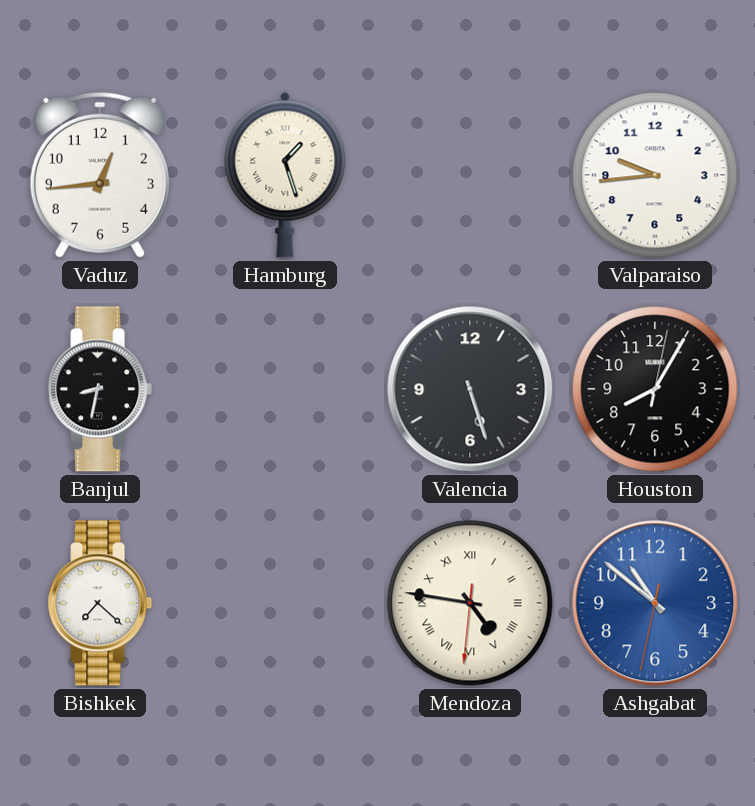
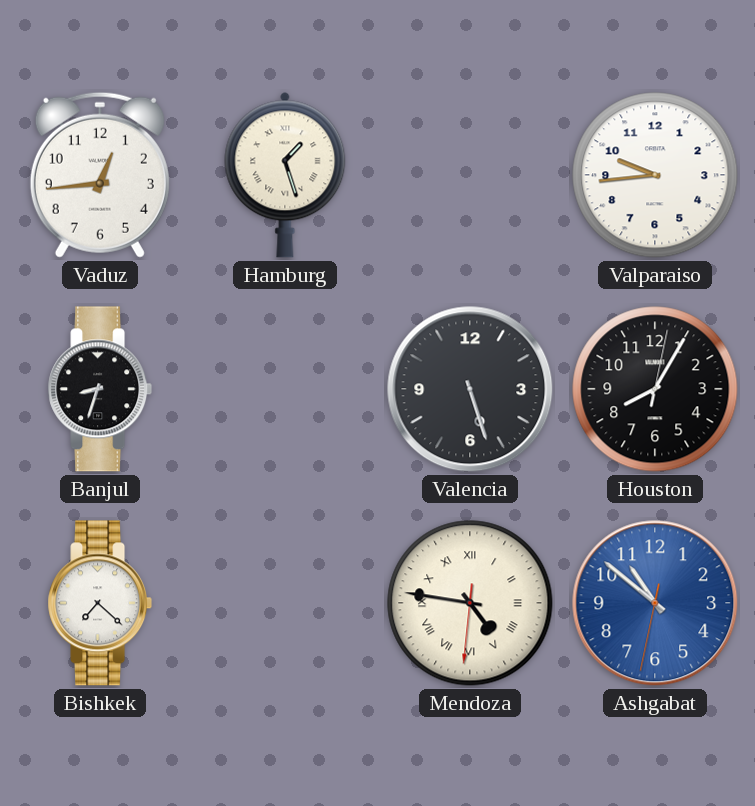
Banjul: 8:32 -> 8:33
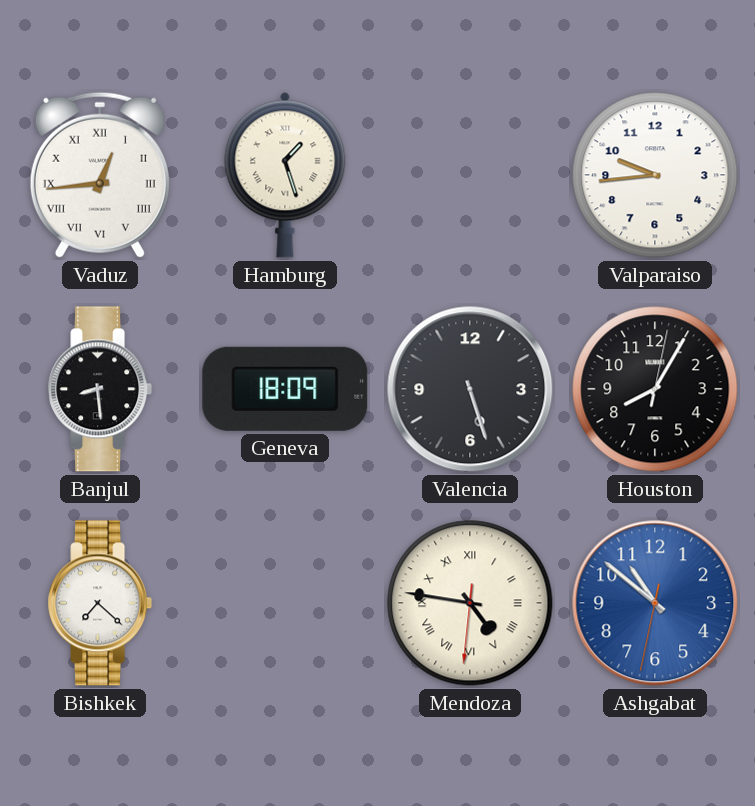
Vaduz numerals: Arabic -> Roman
Banjul: 8:33 -> 8:29
Geneva: none -> 18:09
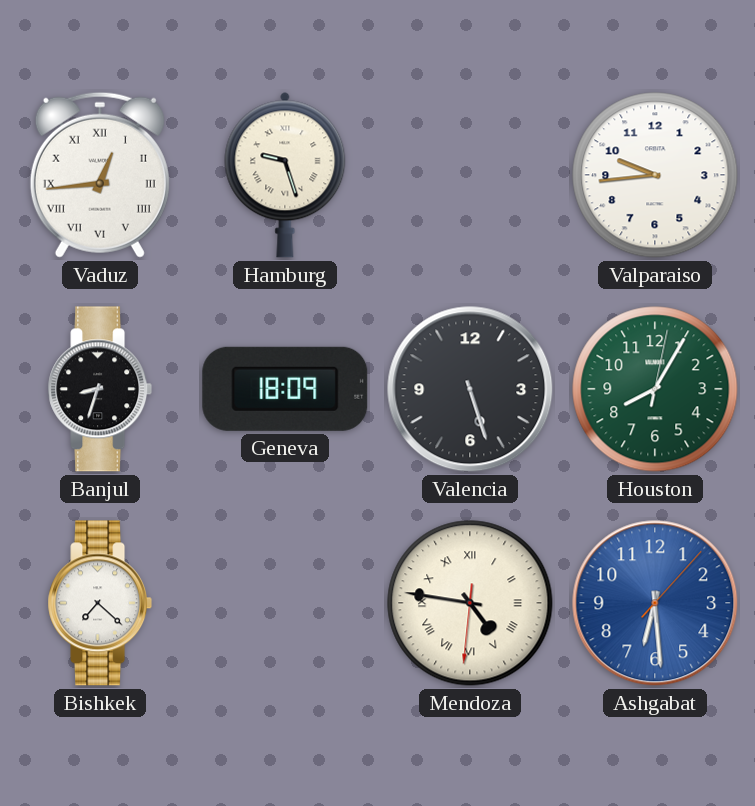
Hamburg: 1:27 -> 9:27
Banjul: 8:29 -> 8:33
Houston dial: black -> green
Ashgabat: 10:51 -> 6:29
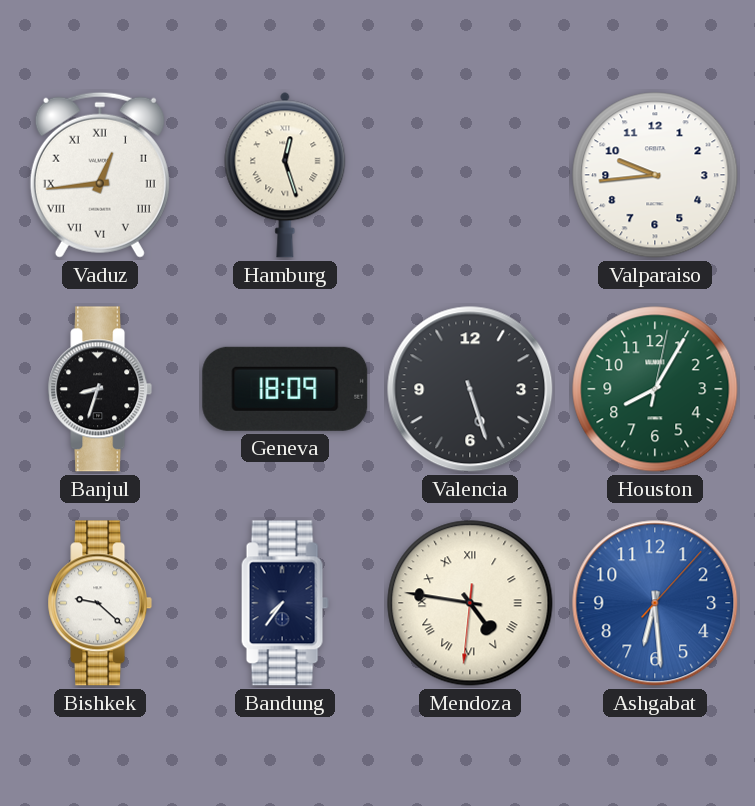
Hamburg: 9:27 -> 12:27
Bishkek: 7:22 -> 9:22
Bandung: none -> 7:36
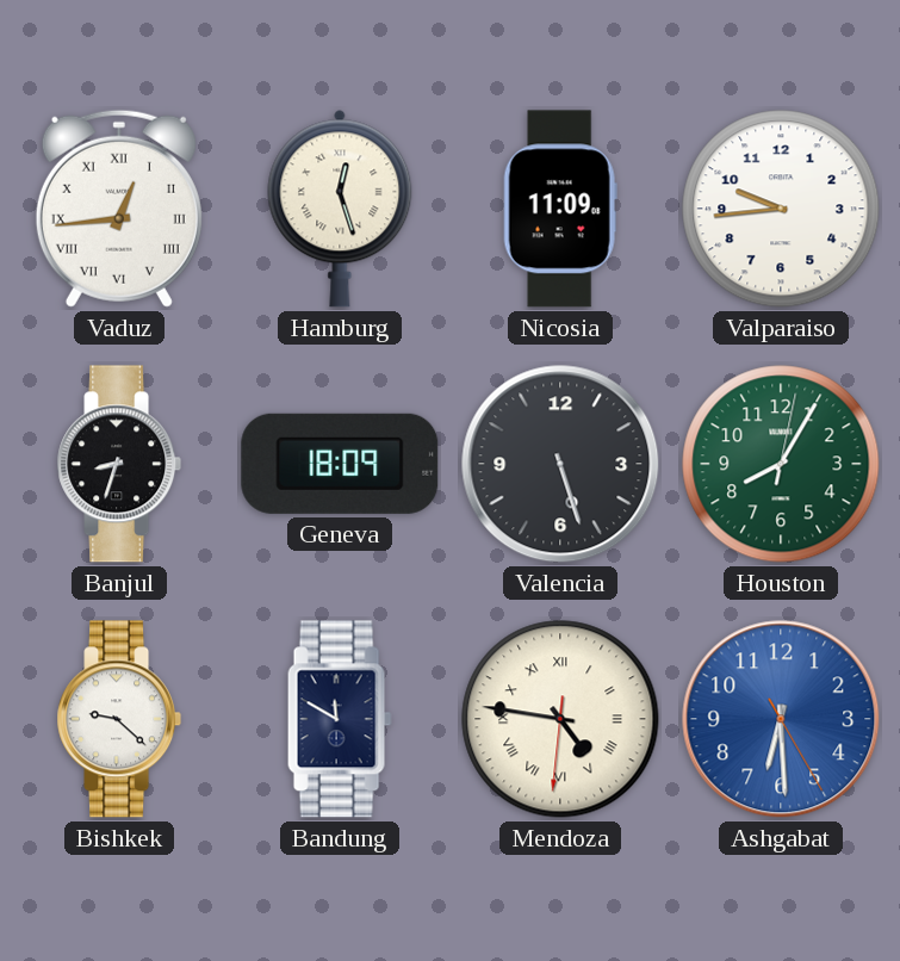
Nicosia: none -> 11:09
Bandung: 7:36 -> 11:50
Ashgabat: 6:29:07 -> 6:29:25
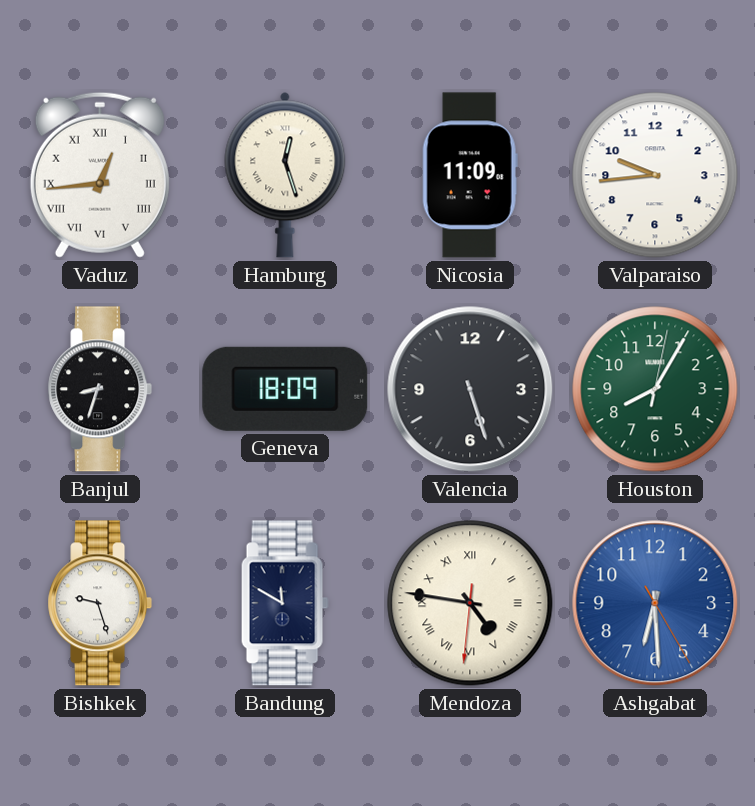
Bishkek: 9:22 -> 9:27
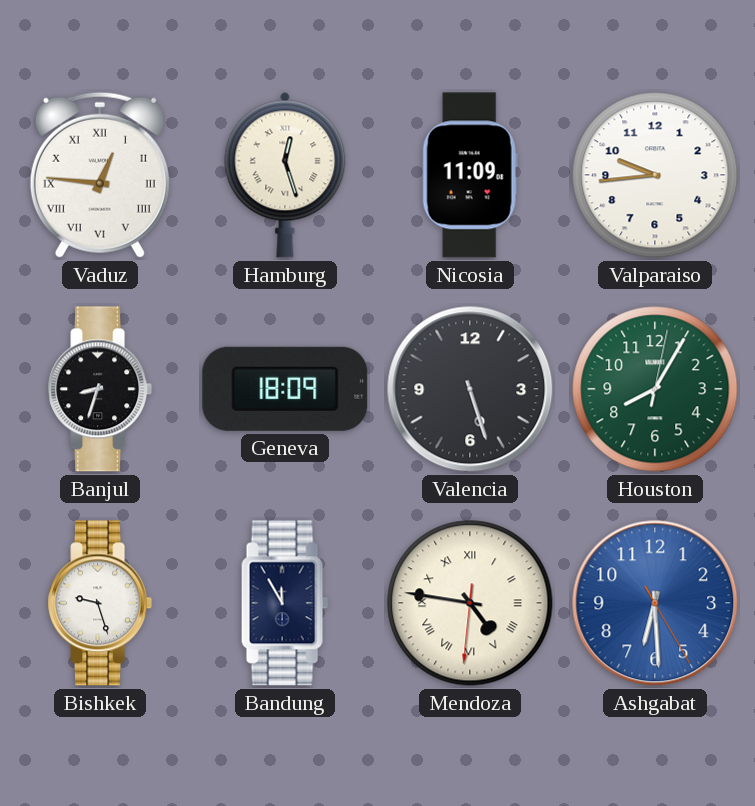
Vaduz: 12:44 -> 12:46
Bandung: 11:50 -> 11:55
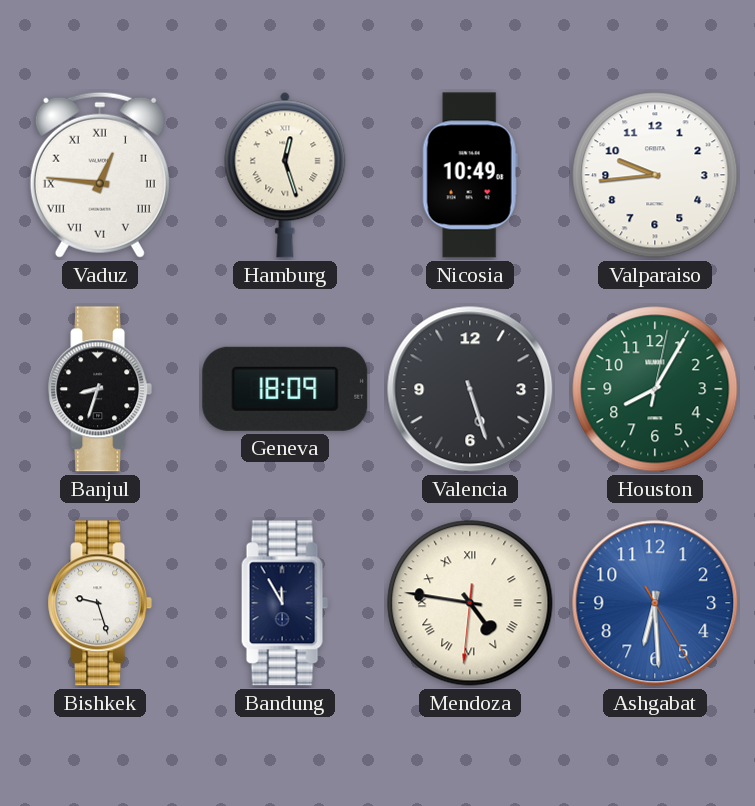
Nicosia: 11:09 -> 10:49
